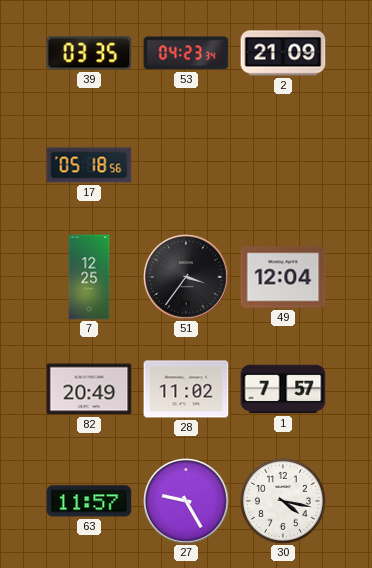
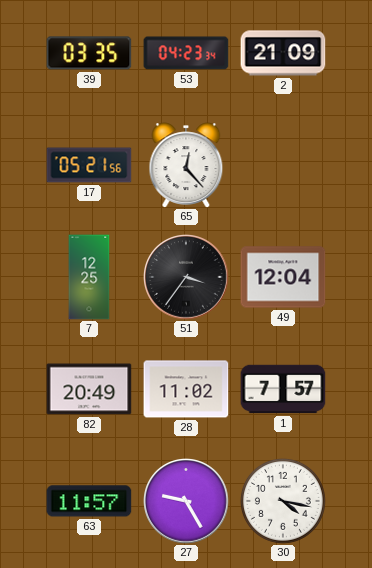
17: 05:18 -> 05:21
65: none -> 12:23
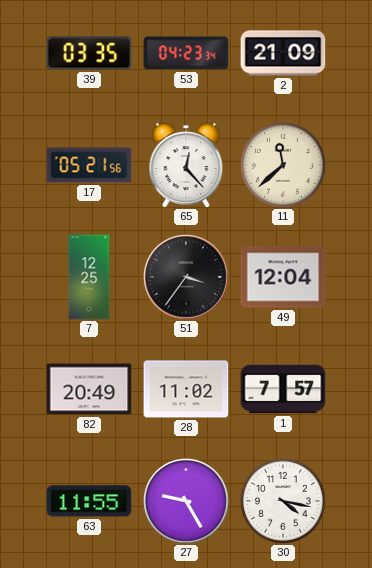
11: none -> 11:38
63: 11:57 -> 11:55
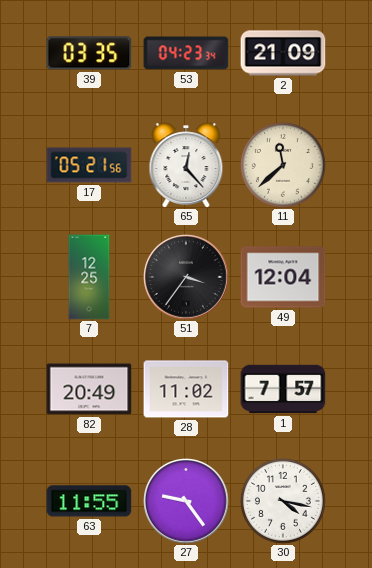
27: 9:25 -> 9:24
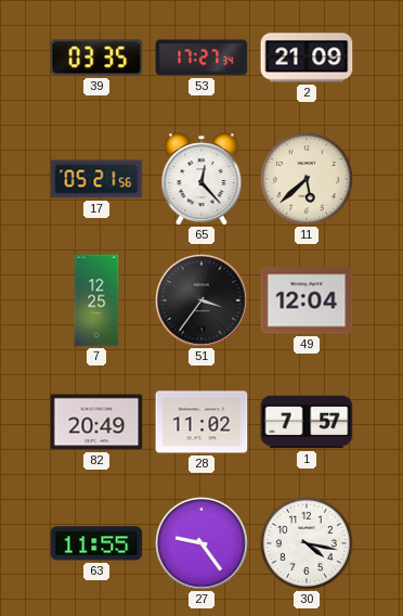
53: 04:23 -> 17:27
11: 11:38 -> 5:38
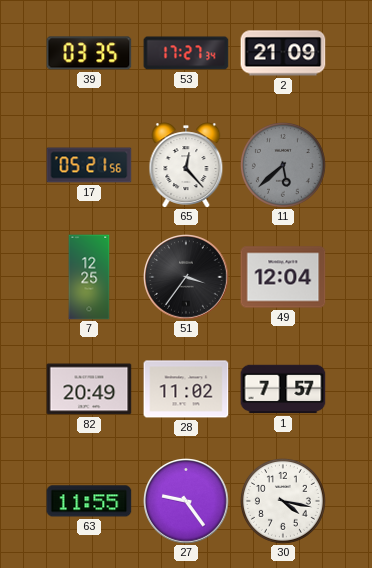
11 dial: cream -> grey
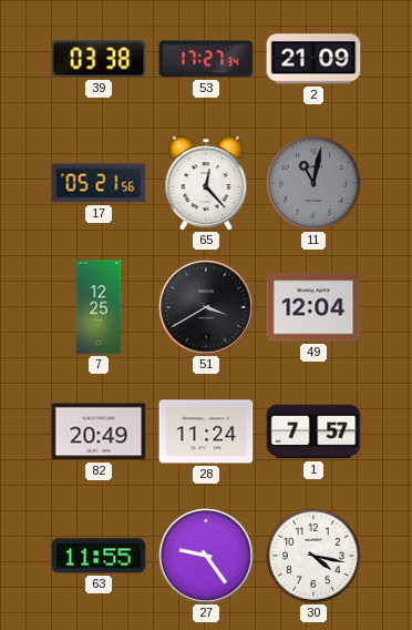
39: 03:35 -> 03:38
11: 5:38 -> 11:02
51: 3:36 -> 3:40
28: 11:02 -> 11:24
